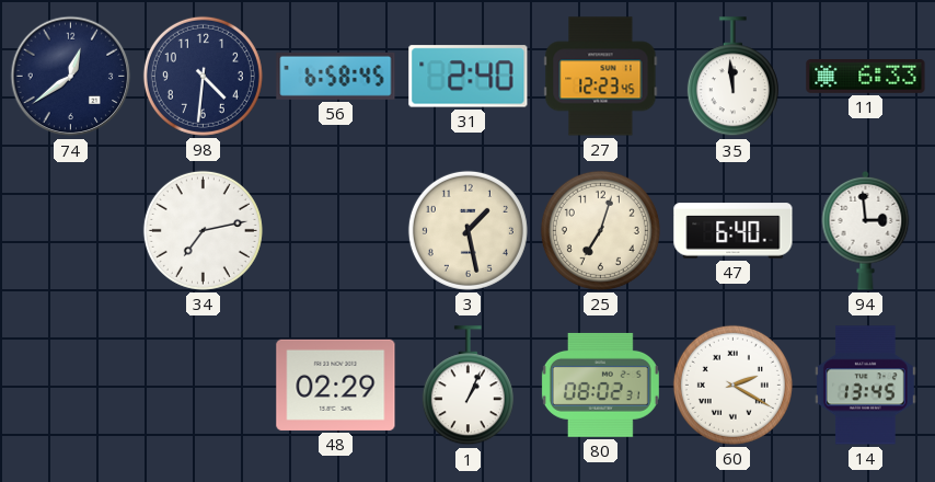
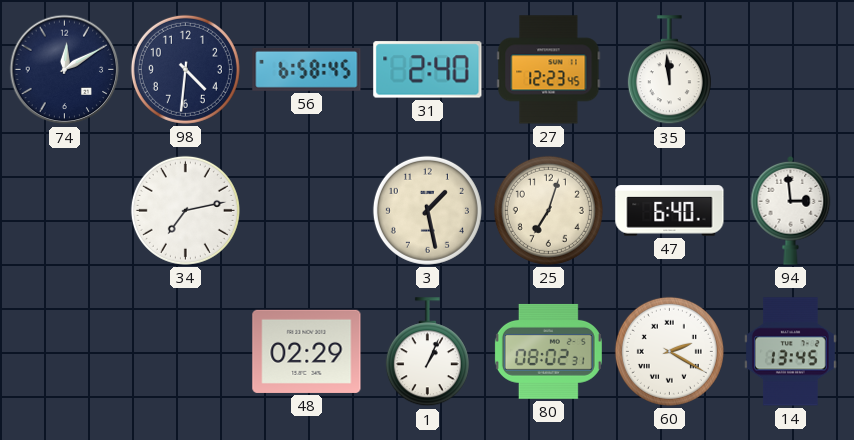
74: 12:39 -> 12:10
11: 6:33 -> none
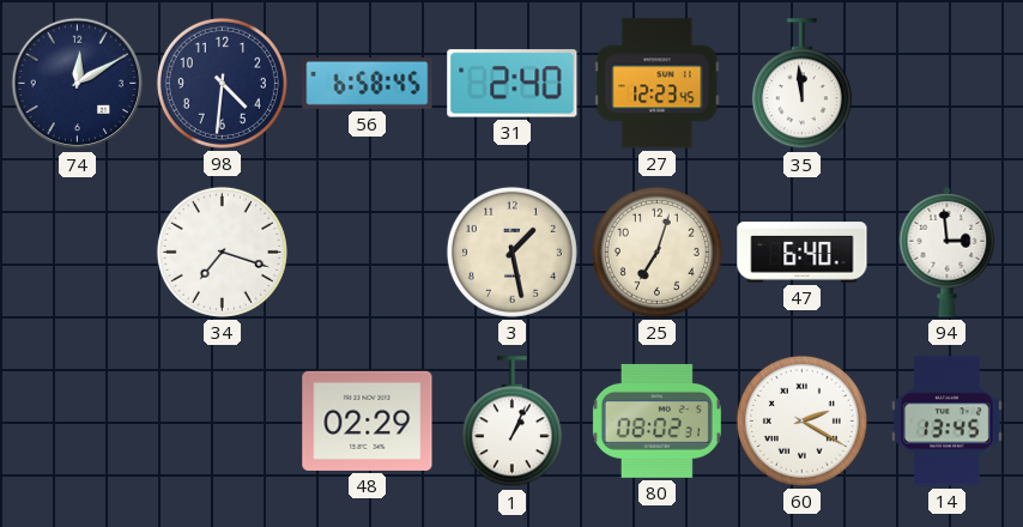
34: 7:13 -> 7:18
